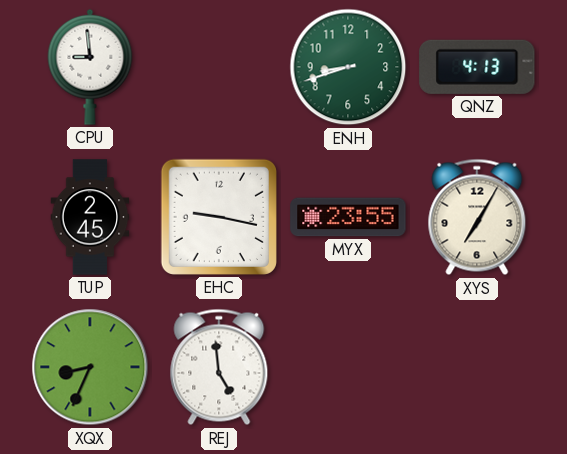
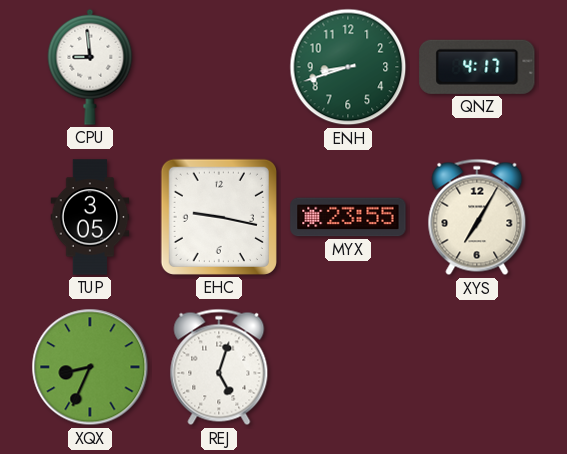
QNZ: 4:13 -> 4:17
TUP: 2:45 -> 3:05
REJ: 4:59 -> 5:03
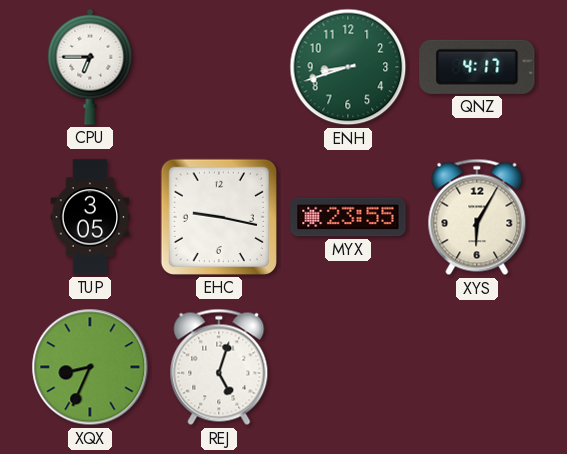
CPU: 8:59 -> 6:45
XYS: 7:05 -> 6:05
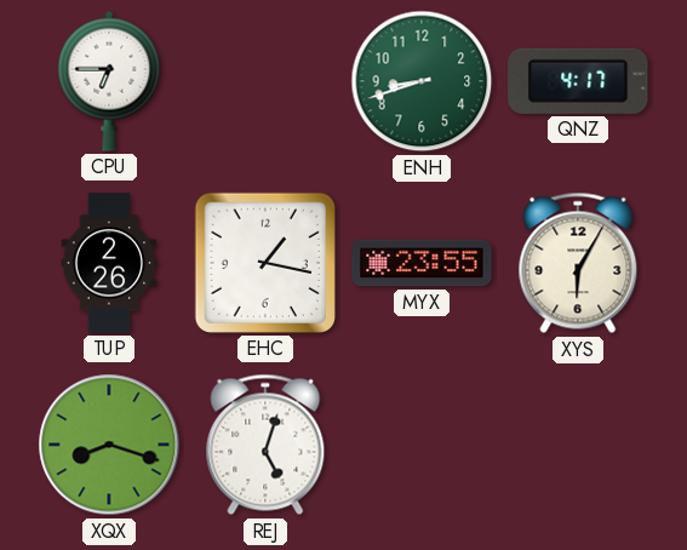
TUP: 3:05 -> 2:26
EHC: 9:17 -> 1:17
XQX: 8:34 -> 8:18
